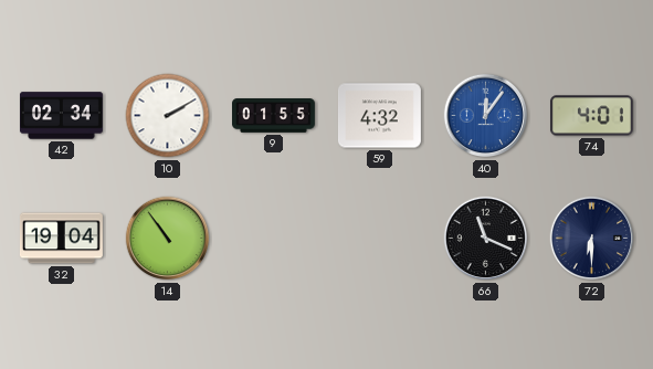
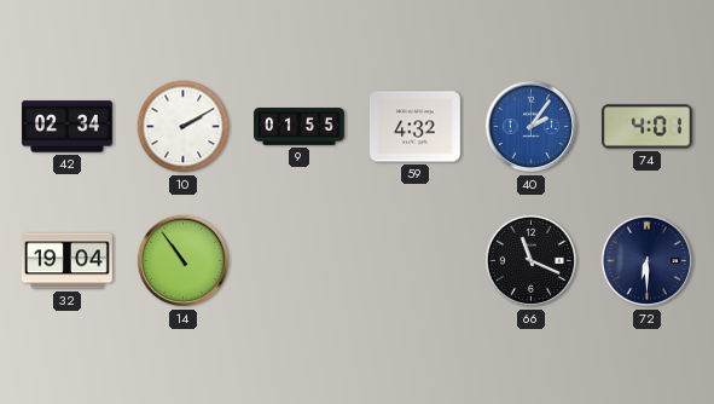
40: 12:06 -> 2:06
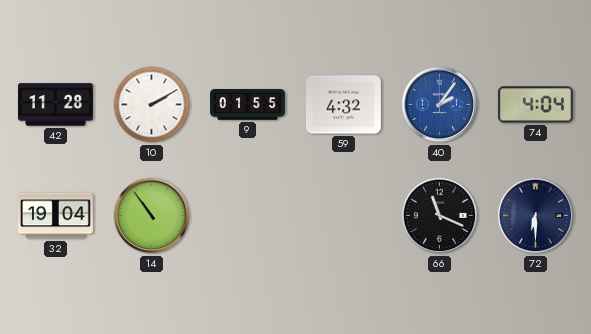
42: 02:34 -> 11:28
74: 4:01 -> 4:04
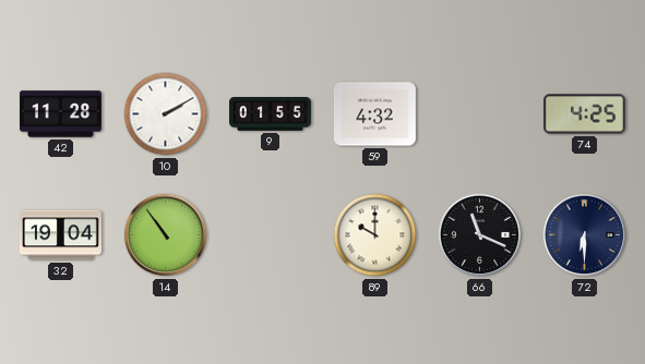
40: 2:06 -> none
74: 4:04 -> 4:25
89: none -> 10:00
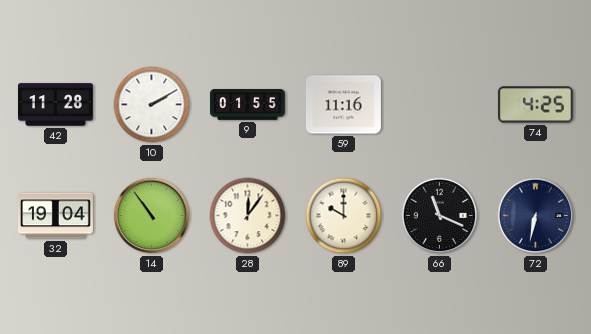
59: 4:32 -> 11:16
28: none -> 12:06
72: 6:30 -> 6:32
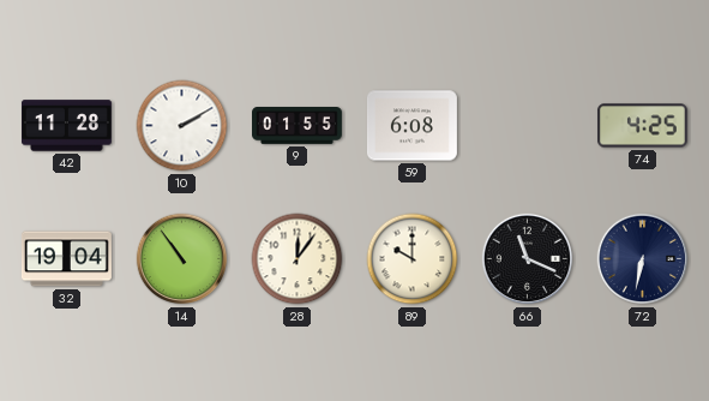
59: 11:16 -> 6:08
